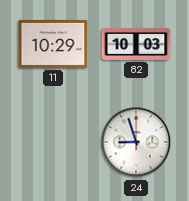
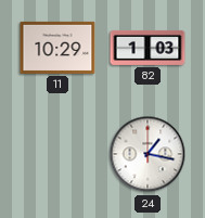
82: 10:03 -> 1:03
24: 8:57 -> 1:17
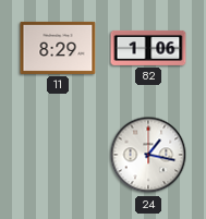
11: 10:29 -> 8:29
82: 1:03 -> 1:06
